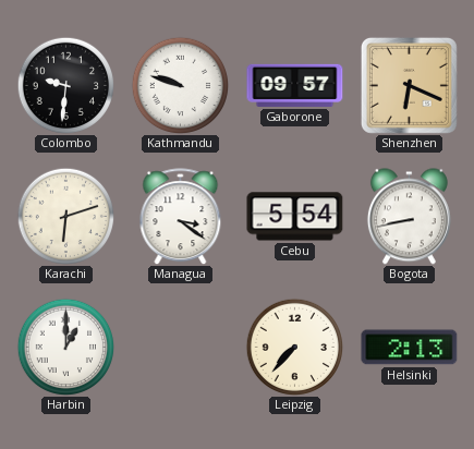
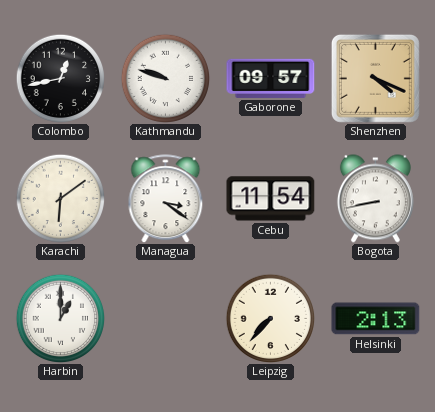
Colombo: 9:31 -> 12:43
Shenzhen: 6:19 -> 4:19
Karachi: 6:12 -> 6:09
Cebu: 5:54 -> 11:54
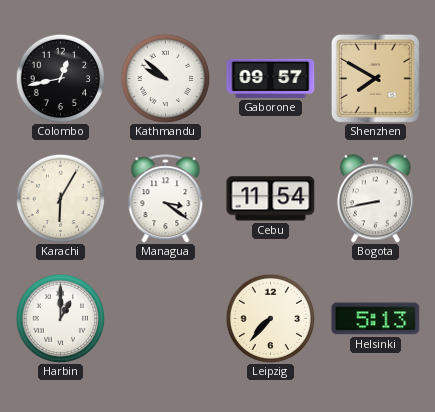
Kathmandu: 9:48 -> 9:52
Shenzhen: 4:19 -> 7:50
Karachi: 6:09 -> 6:05
Helsinki: 2:13 -> 5:13
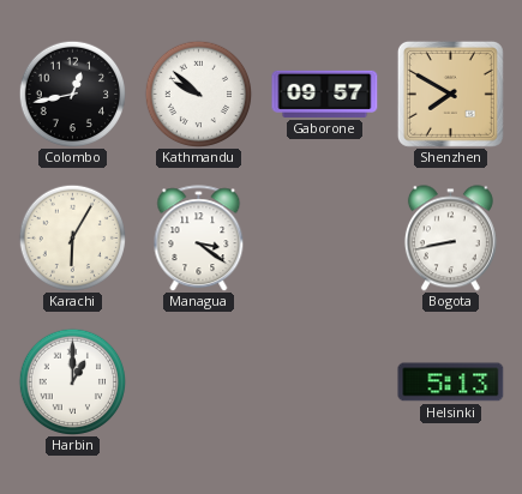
Cebu: 11:54 -> none
Leipzig: 7:37 -> none
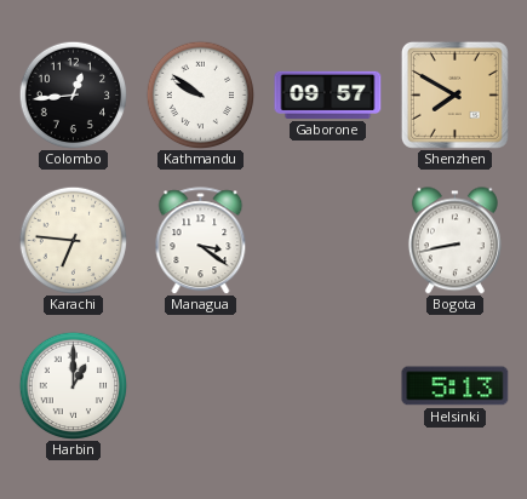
Colombo: 12:43 -> 12:44
Kathmandu: 9:52 -> 9:51
Karachi: 6:05 -> 6:46
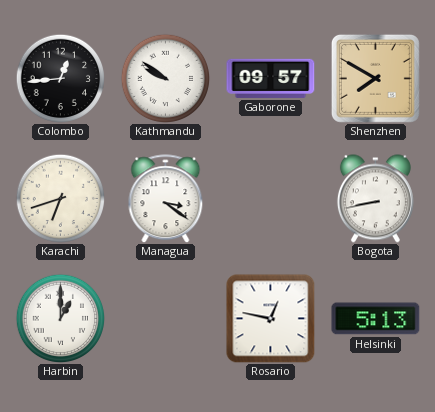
Karachi: 6:46 -> 6:42
Rosario: none -> 12:47
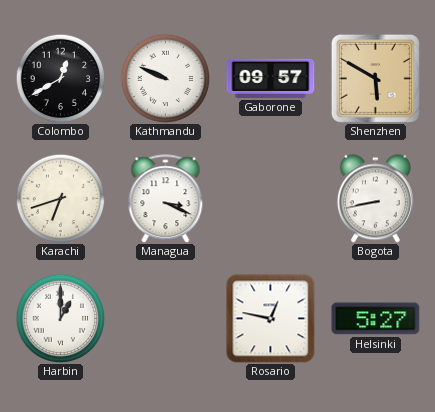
Colombo: 12:44 -> 12:40
Kathmandu: 9:51 -> 9:49
Shenzhen: 7:50 -> 5:50
Managua: 3:21 -> 3:19
Helsinki: 5:13 -> 5:27
